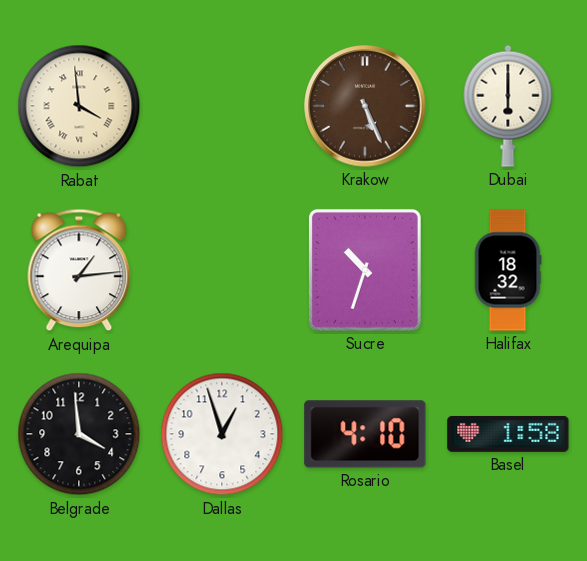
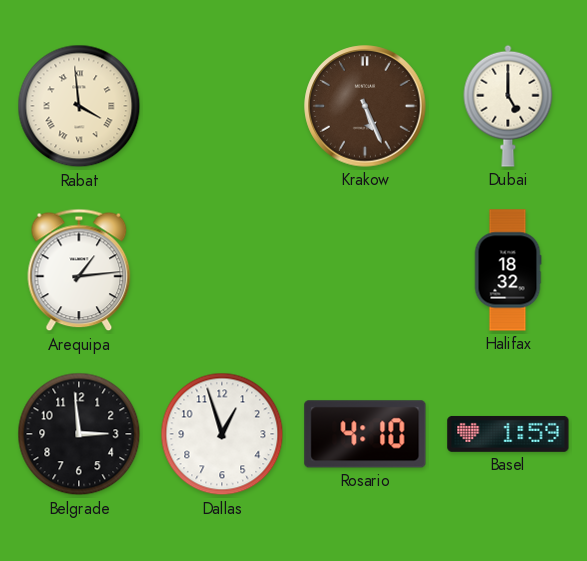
Dubai: 6:00 -> 5:00
Sucre: 10:33 -> none
Belgrade: 3:59 -> 2:59
Basel: 1:58 -> 1:59
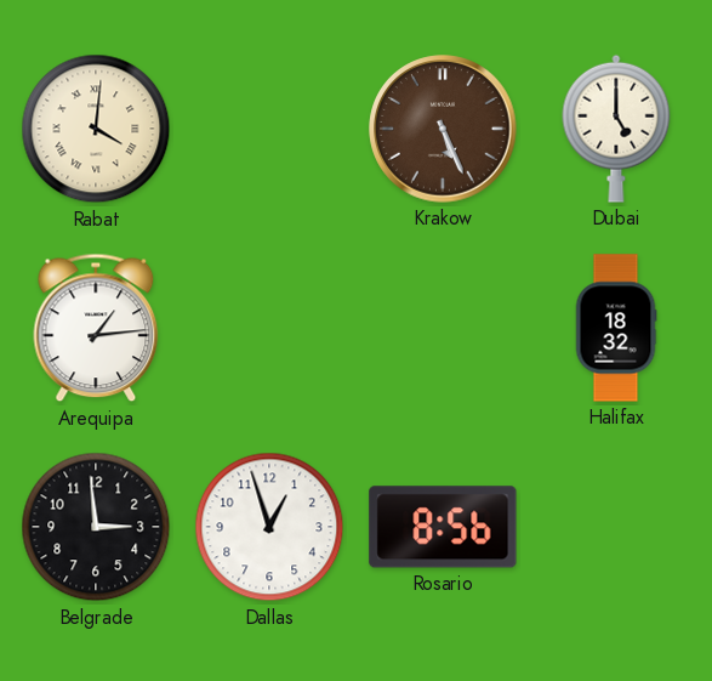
Rabat: 3:59 -> 4:01
Rosario: 4:10 -> 8:56
Basel: 1:59 -> none
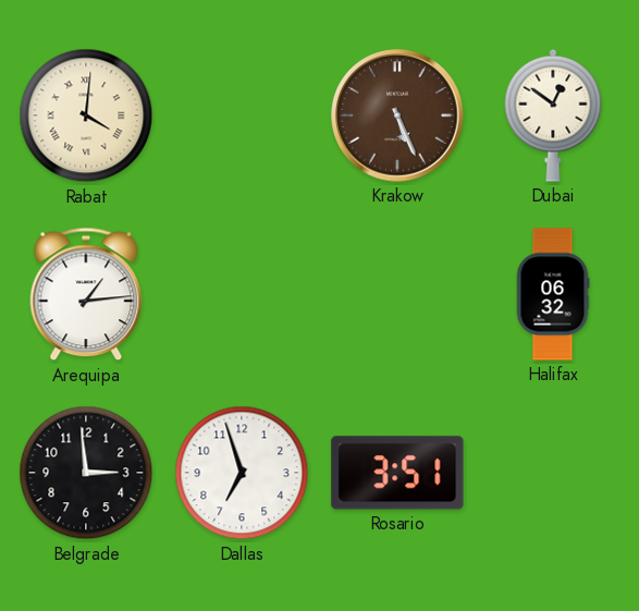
Dubai: 5:00 -> 12:51
Halifax: 18:32 -> 06:32
Dallas: 12:57 -> 6:57
Rosario: 8:56 -> 3:51
